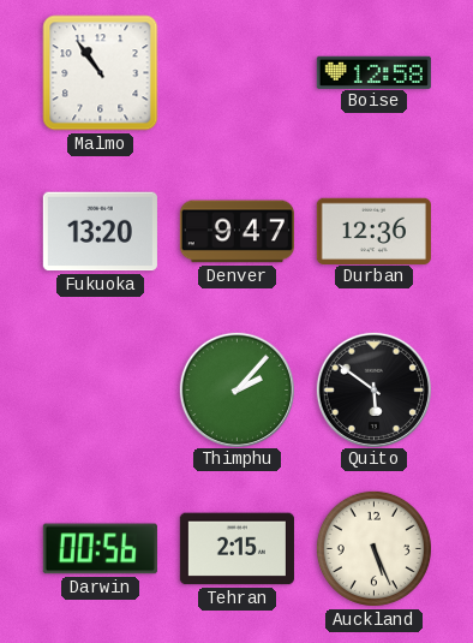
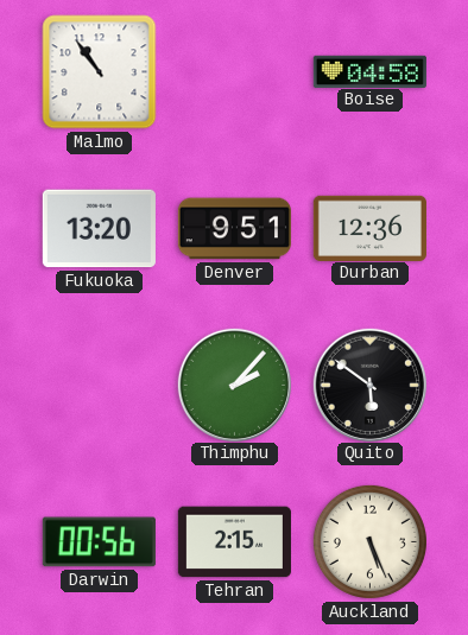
Boise: 12:58 -> 04:58
Denver: 9:47 -> 9:51
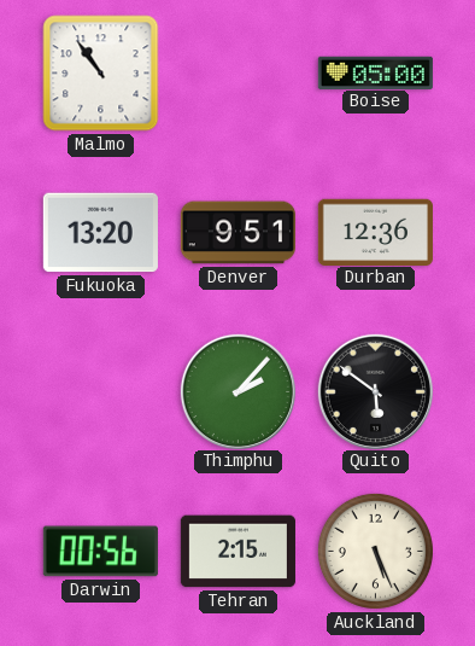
Boise: 04:58 -> 05:00
